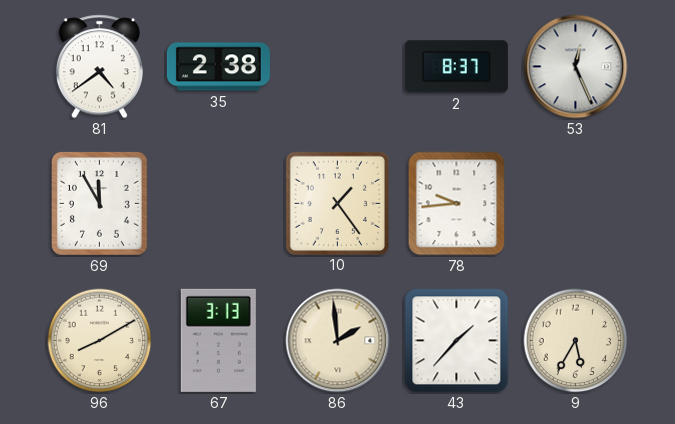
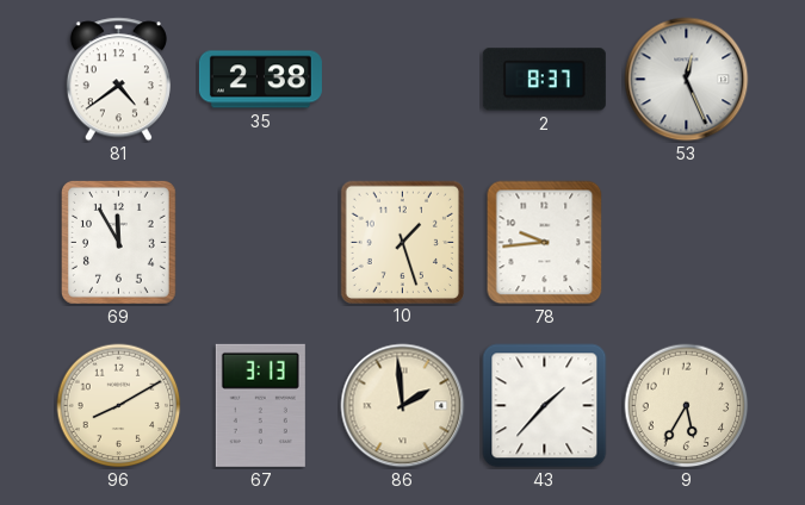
10: 1:24 -> 1:27
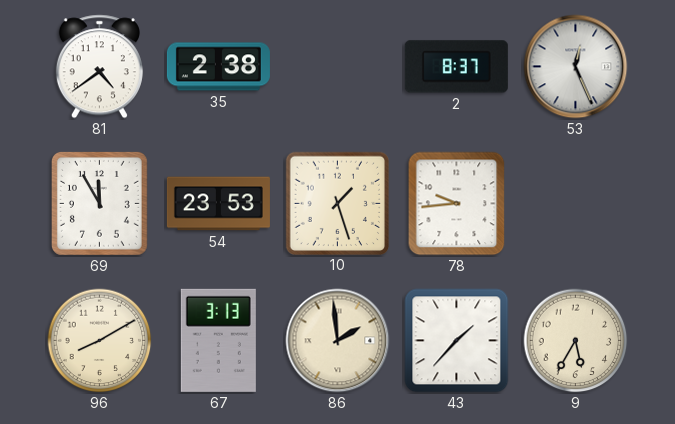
54: none -> 23:53
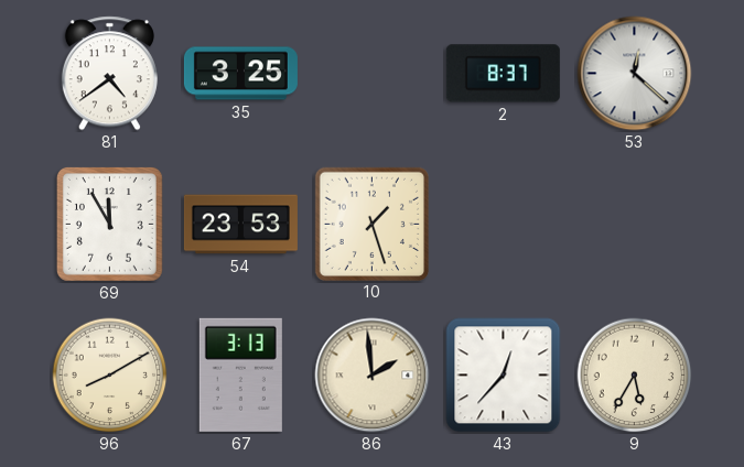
35: 2:38 -> 3:25
53: 12:26 -> 12:22
78: 9:44 -> none
43: 1:37 -> 12:37
